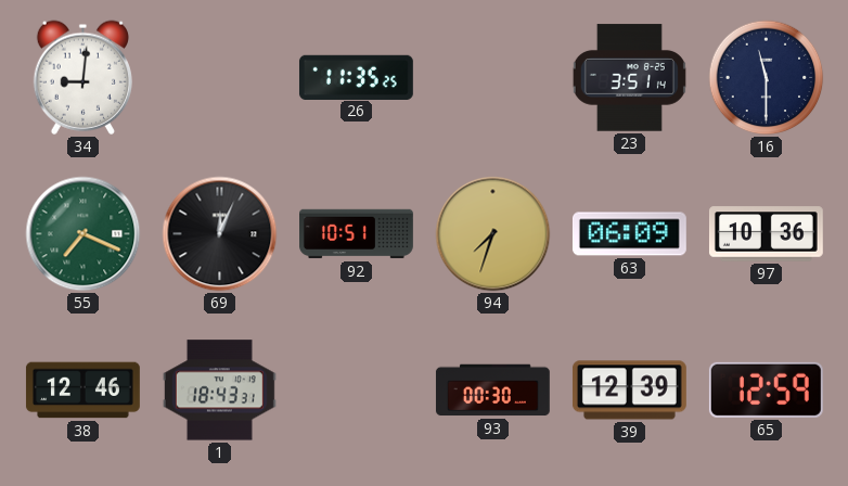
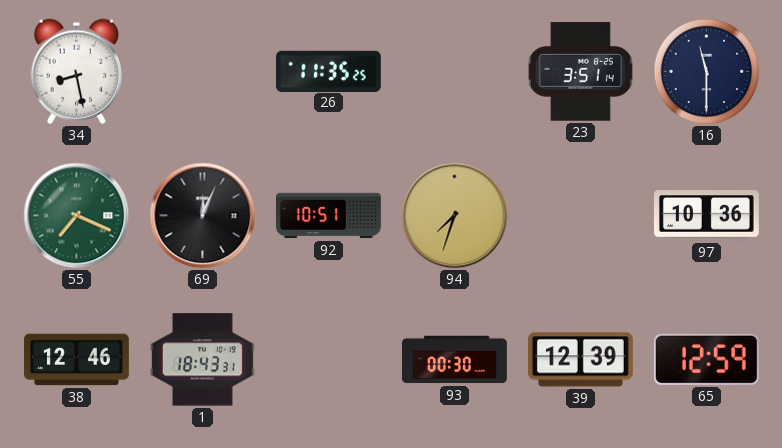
34: 9:01 -> 8:28
63: 06:09 -> none
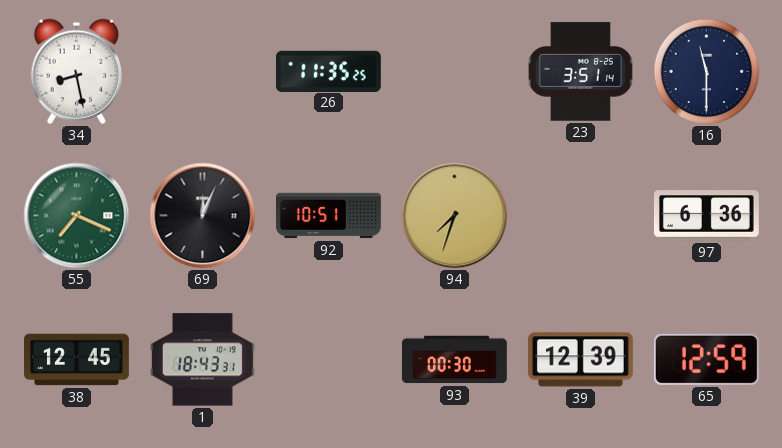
97: 10:36 -> 6:36
38: 12:46 -> 12:45
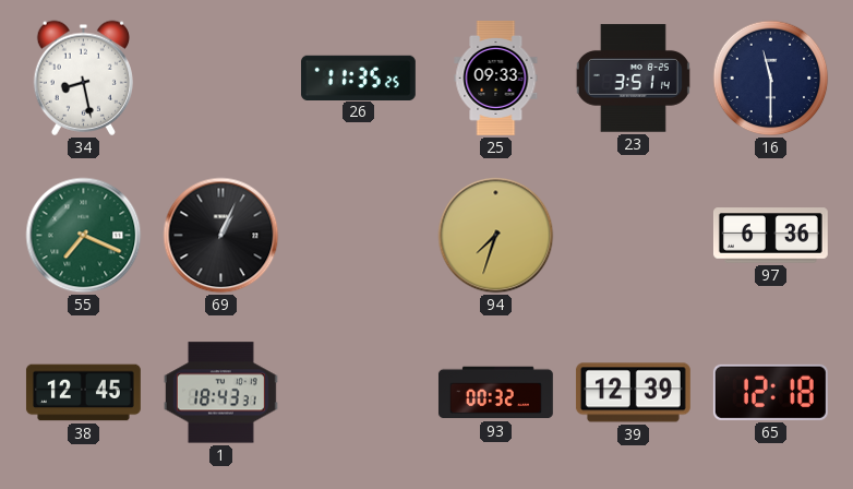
25: none -> 09:33
69: 12:04 -> 1:04
92: 10:51 -> none
93: 00:30 -> 00:32
65: 12:59 -> 12:18
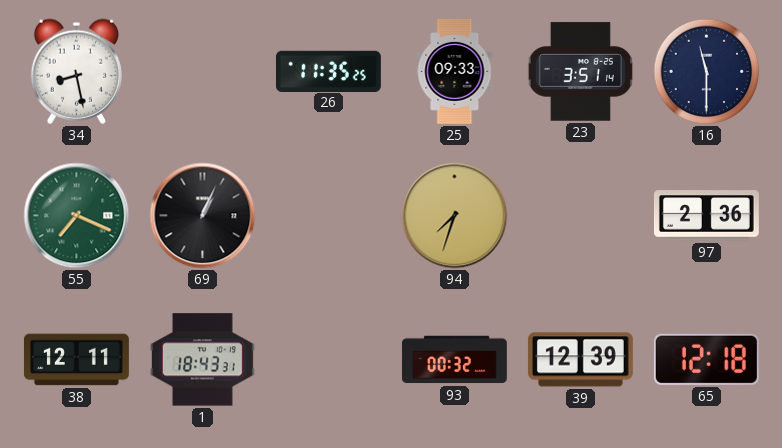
97: 6:36 -> 2:36
38: 12:45 -> 12:11
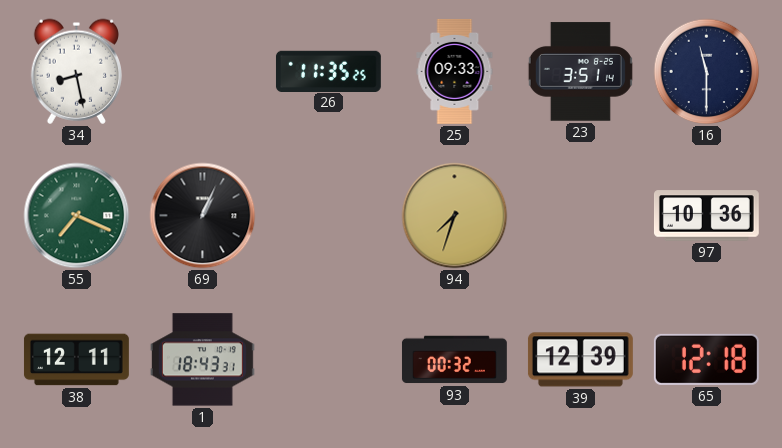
97: 2:36 -> 10:36
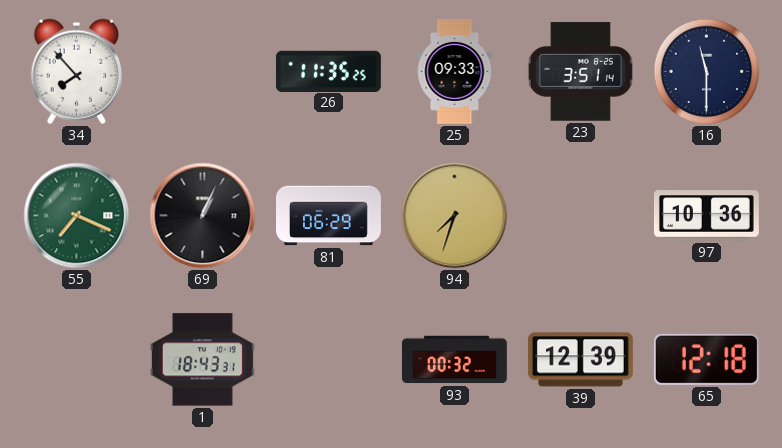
34: 8:28 -> 7:53
81: none -> 06:29
38: 12:11 -> none
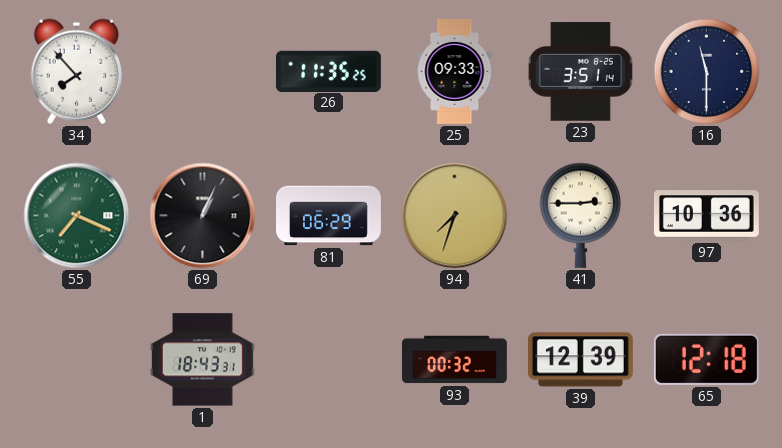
41: none -> 2:45
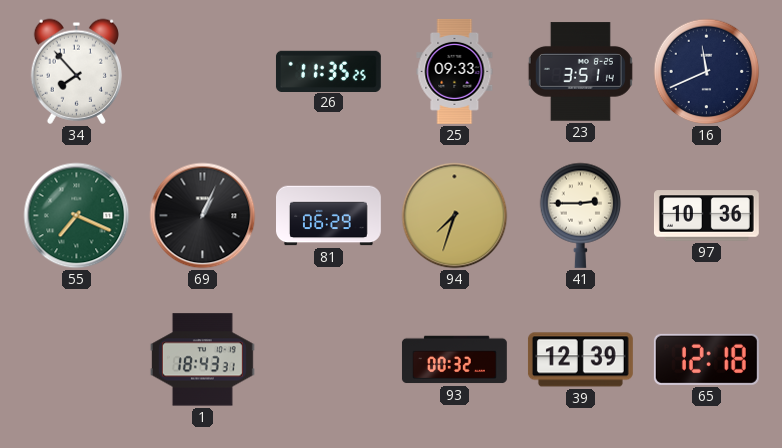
16: 11:30 -> 11:41
